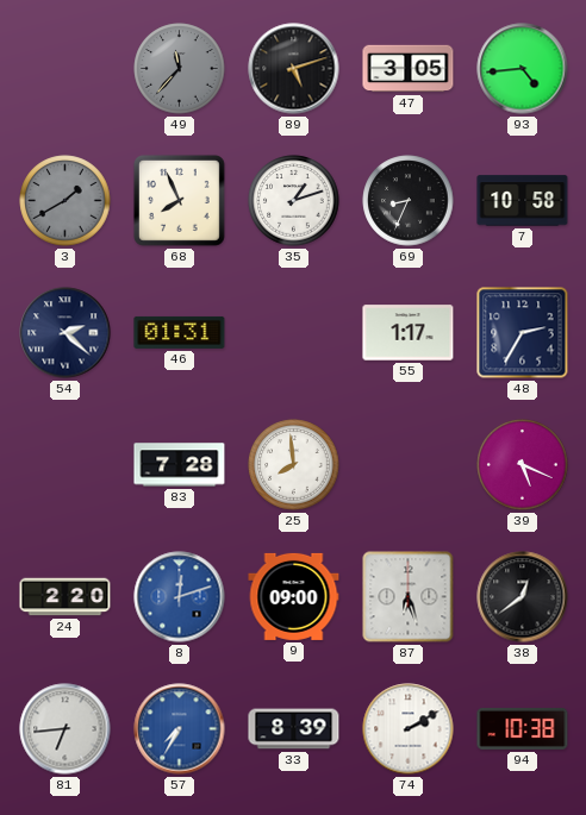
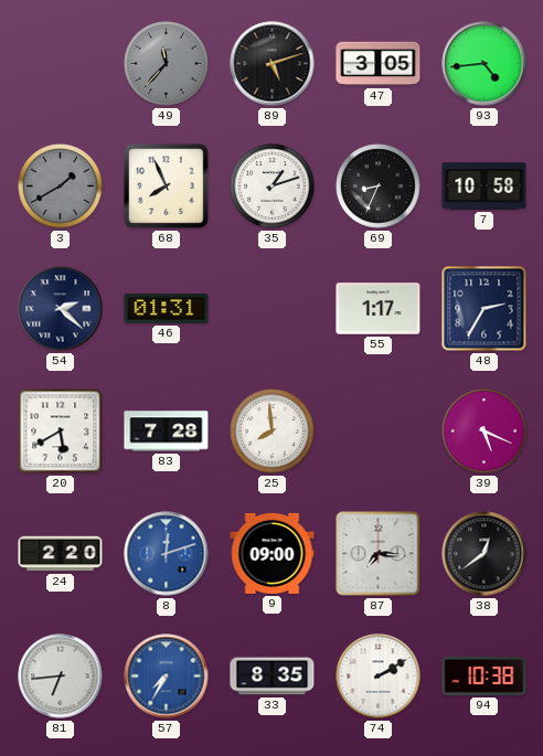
20: none -> 5:40
87: 6:27 -> 7:16
33: 8:39 -> 8:35
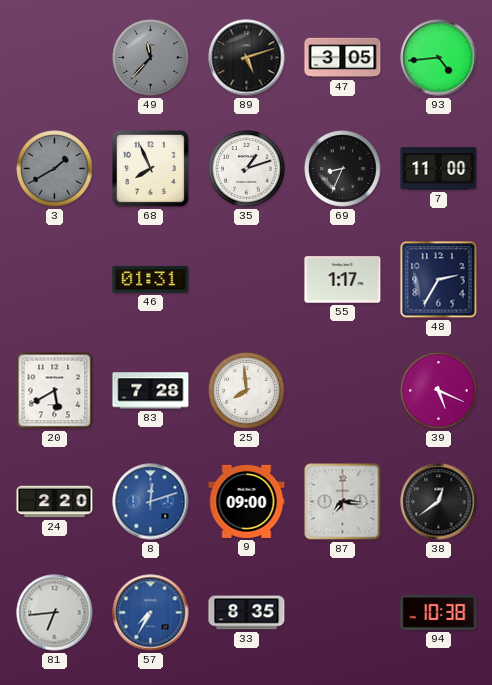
7: 10:58 -> 11:00
54: 2:22 -> none
74: 2:10 -> none
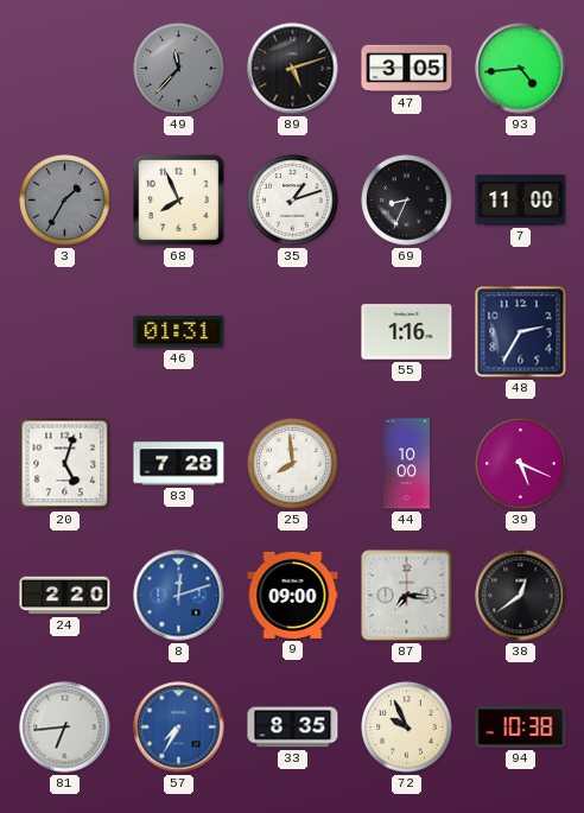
3: 1:40 -> 1:35
55: 1:17 -> 1:16
20: 5:40 -> 5:03
44: none -> 10:00
72: none -> 9:56
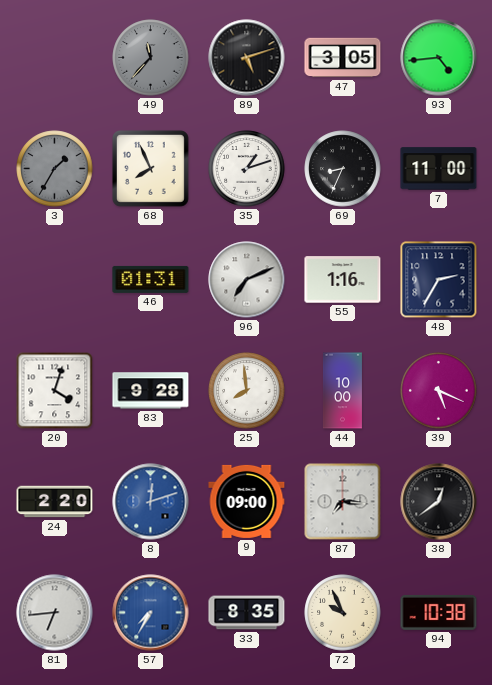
96: none -> 7:11
20: 5:03 -> 4:03
83: 7:28 -> 9:28
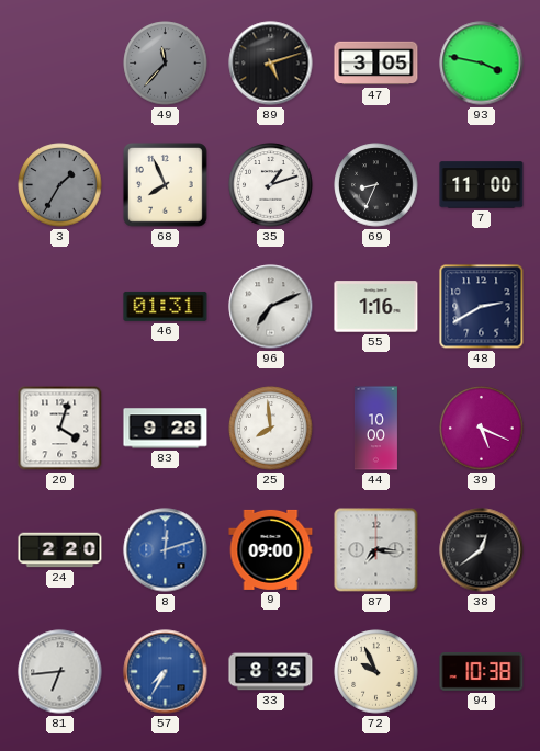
93: 4:44 -> 3:47
48: 2:35 -> 2:40
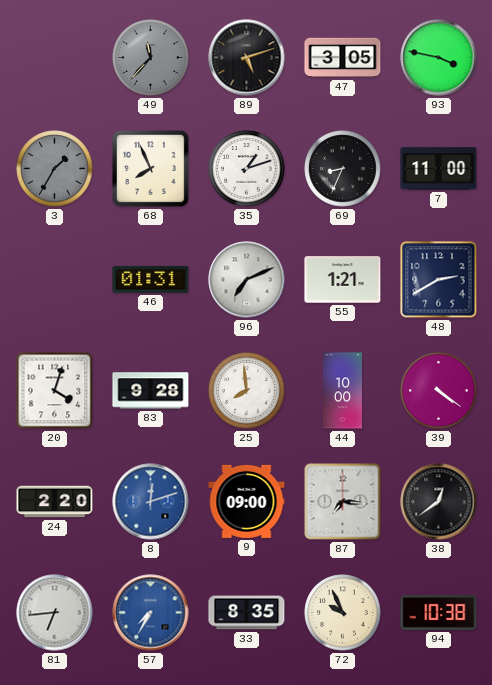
55: 1:16 -> 1:21
39: 5:19 -> 4:21
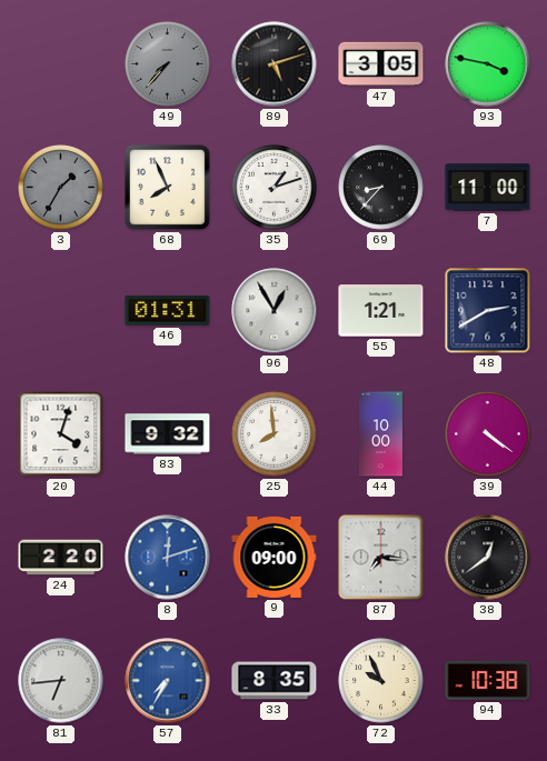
49: 11:37 -> 7:37
69: 8:34 -> 8:37
96: 7:11 -> 12:55
83: 9:28 -> 9:32
